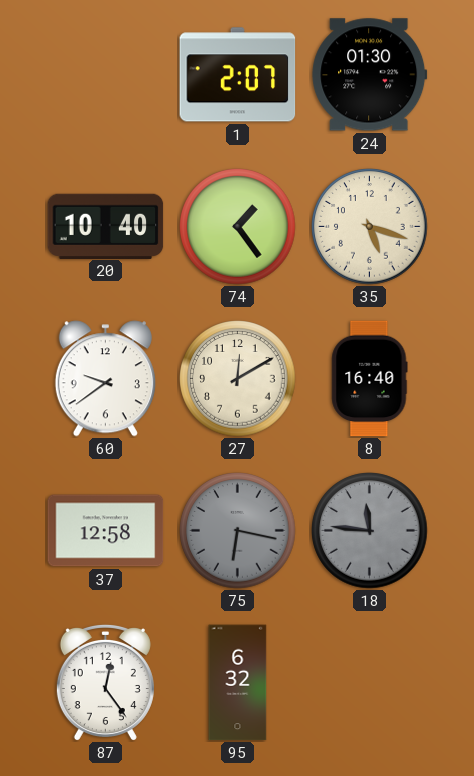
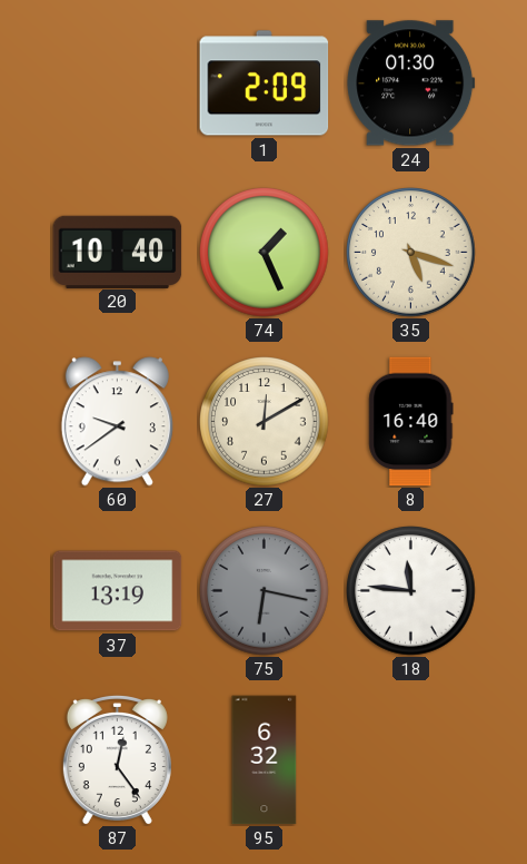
1: 2:07 -> 2:09
74: 1:24 -> 1:26
37: 12:58 -> 13:19
18 dial: grey -> white
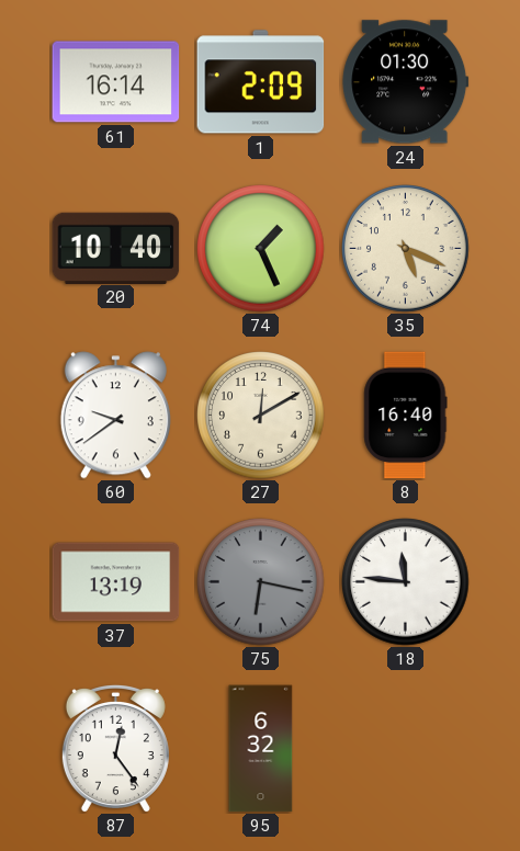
61: none -> 16:14
35: 5:18 -> 5:19
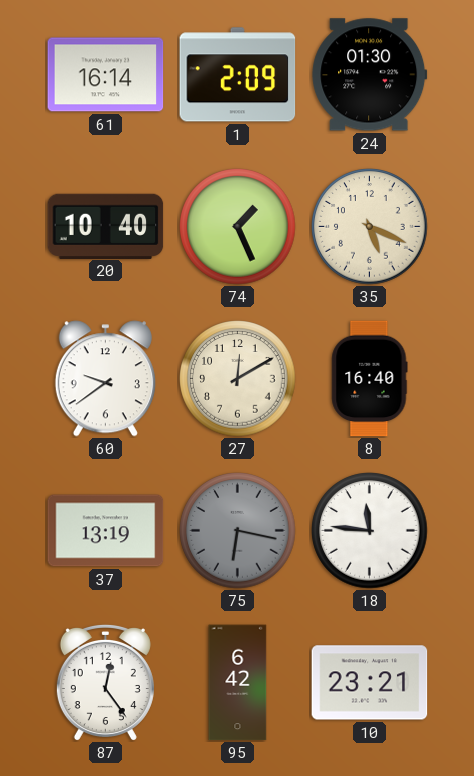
95: 6:32 -> 6:42
10: none -> 23:21
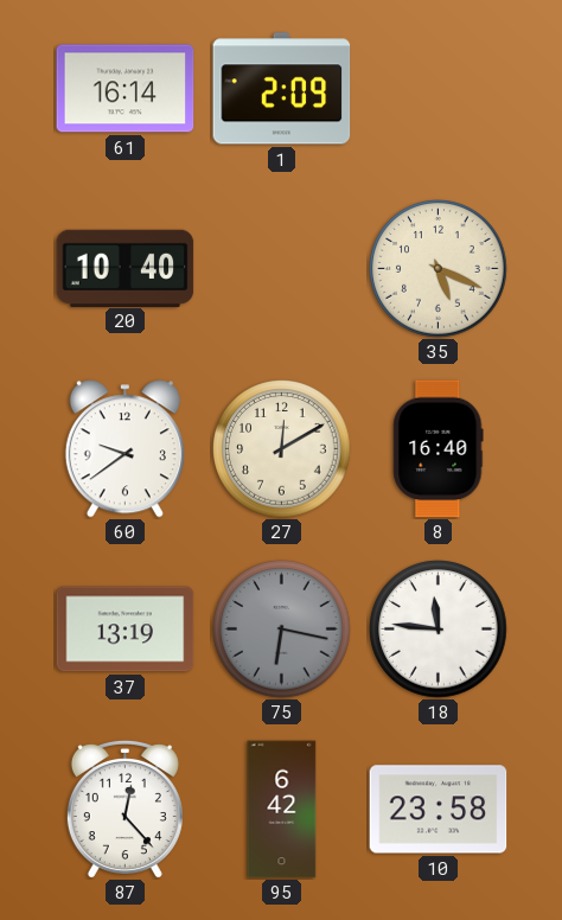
24: 01:30 -> none
74: 1:26 -> none
87: 12:24 -> 12:23
10: 23:21 -> 23:58
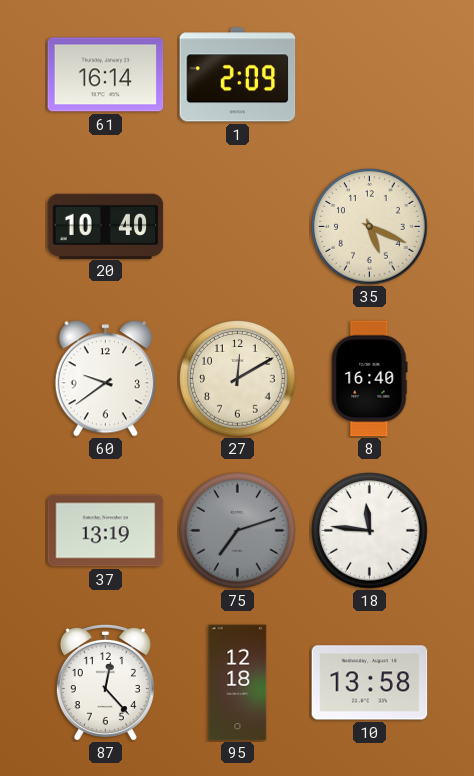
75: 6:17 -> 7:12
95: 6:42 -> 12:18
10: 23:58 -> 13:58
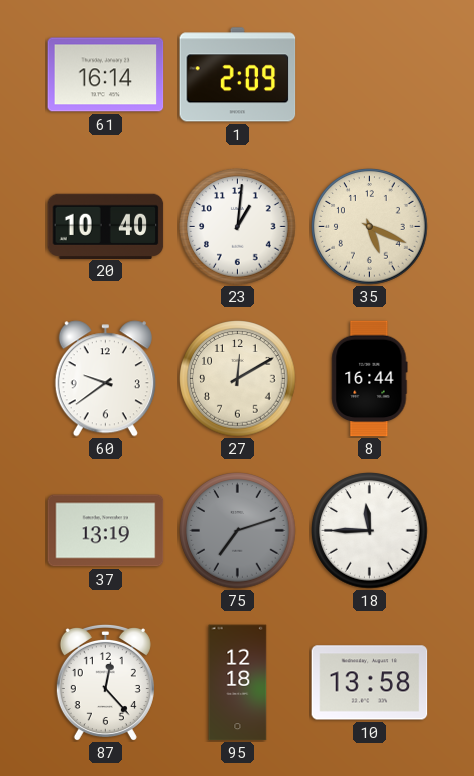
23: none -> 1:01
8: 16:40 -> 16:44
18: 11:46 -> 11:45
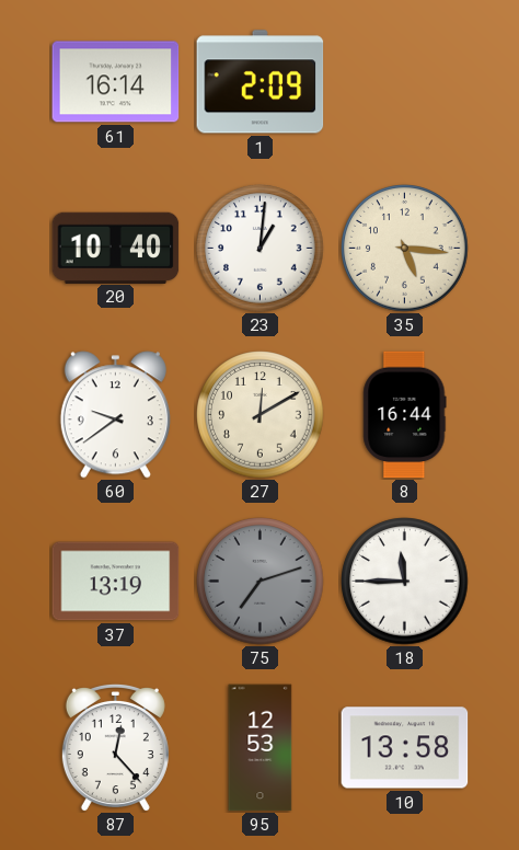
35: 5:19 -> 5:16
95: 12:18 -> 12:53
